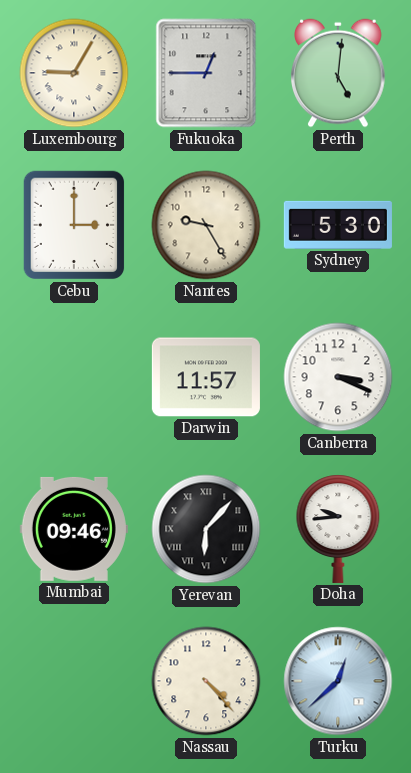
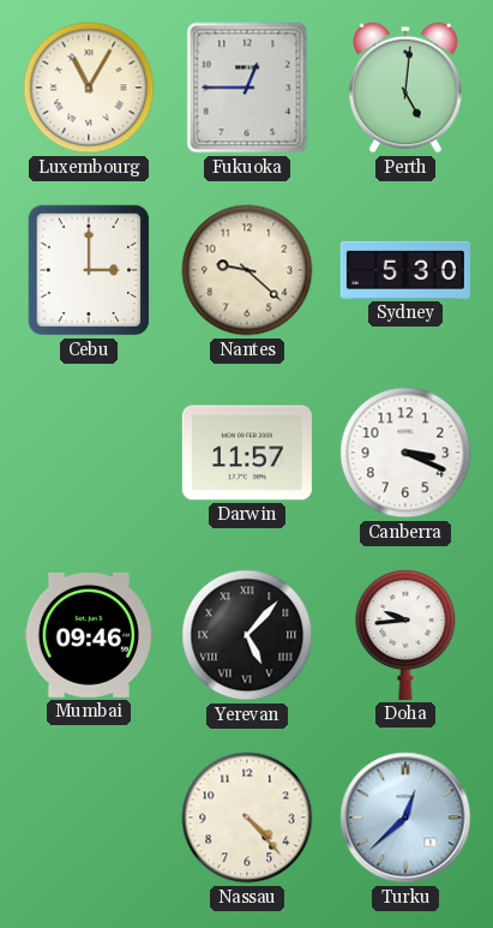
Luxembourg: 9:05 -> 11:05
Nantes: 9:25 -> 9:22
Yerevan: 6:07 -> 5:07
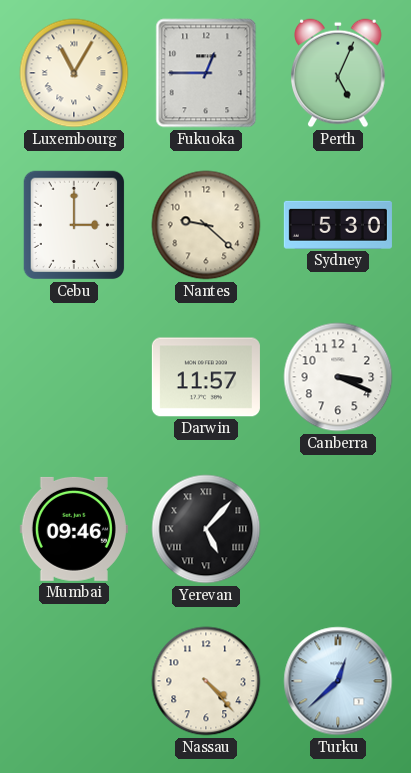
Perth: 5:01 -> 5:04
Doha: 9:44 -> none
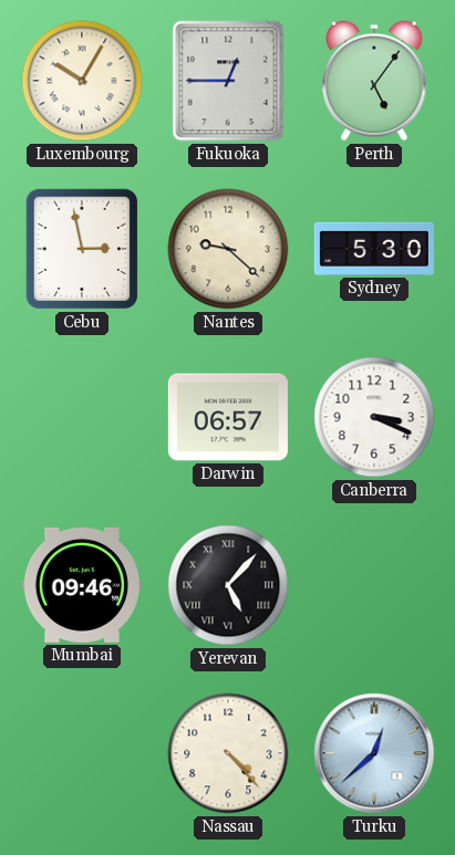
Luxembourg: 11:05 -> 10:05
Perth: 5:04 -> 5:06
Cebu: 3:00 -> 2:58
Darwin: 11:57 -> 06:57
